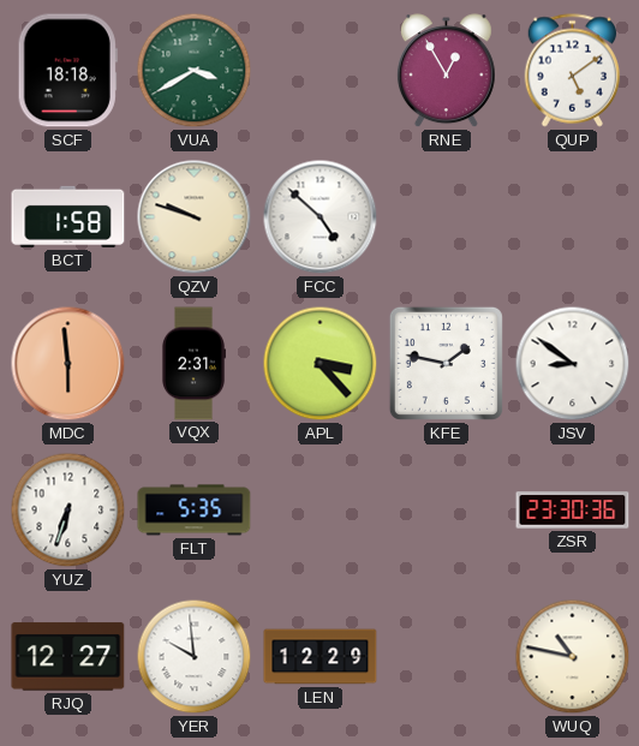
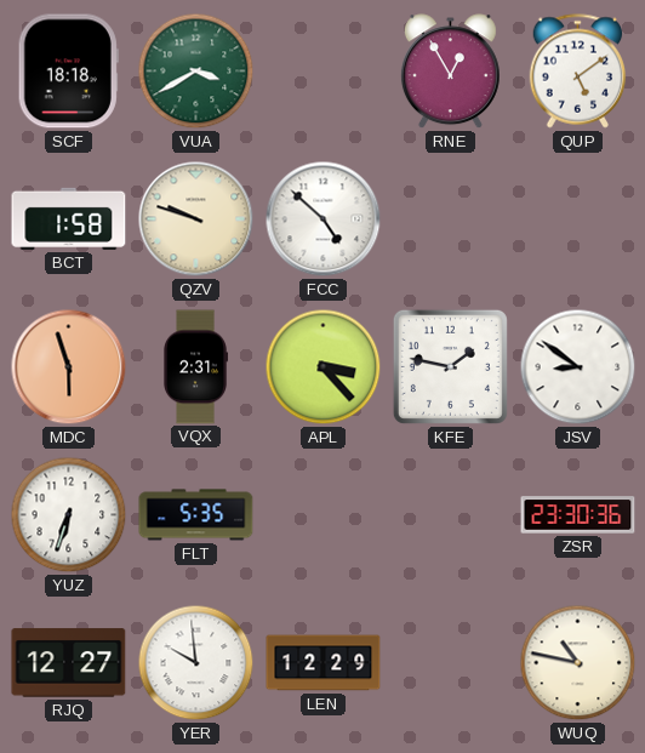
MDC: 5:59 -> 5:57
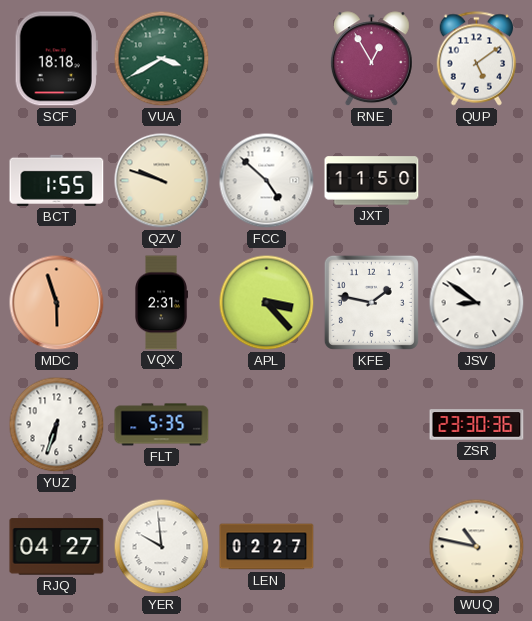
BCT: 1:58 -> 1:55
JXT: none -> 11:50
RJQ: 12:27 -> 04:27
LEN: 12:29 -> 02:27
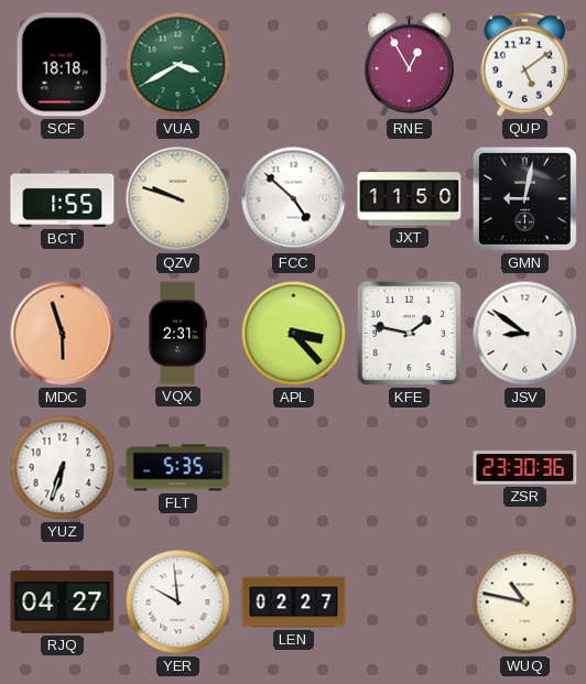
GMN: none -> 9:02
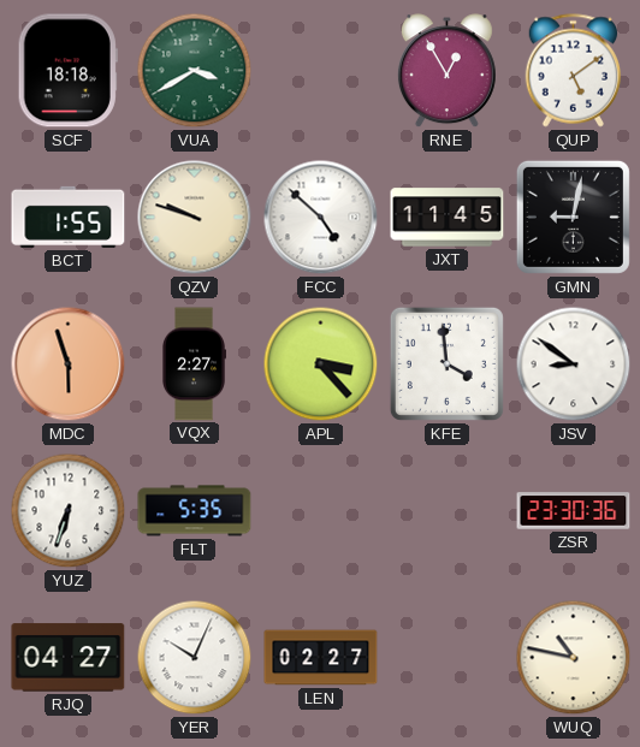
JXT: 11:50 -> 11:45
VQX: 2:31 -> 2:27
KFE: 1:47 -> 3:59
YER: 9:59 -> 10:04
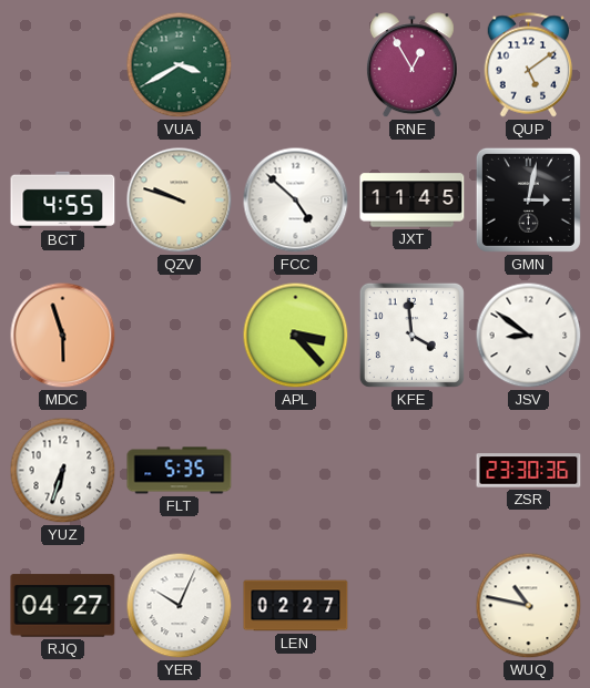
SCF: 18:18 -> none
BCT: 1:55 -> 4:55
GMN: 9:02 -> 3:02
VQX: 2:27 -> none
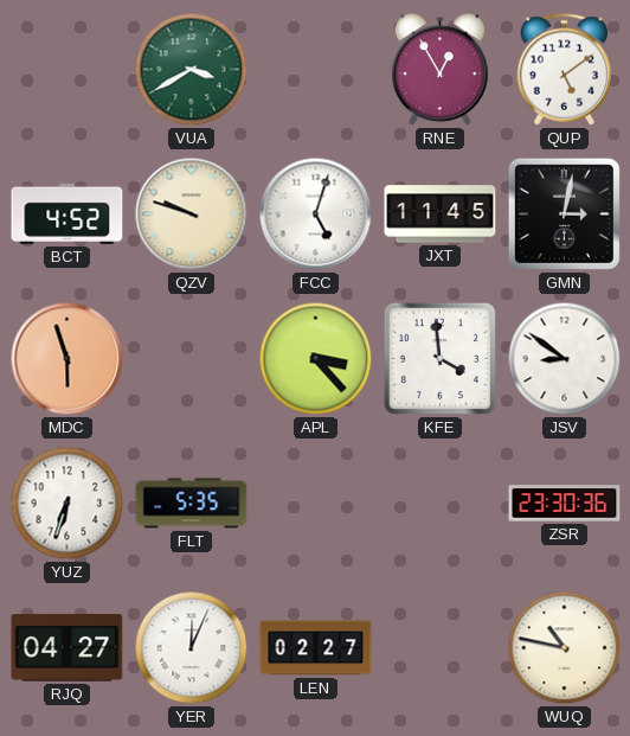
BCT: 4:55 -> 4:52
FCC: 4:52 -> 5:03
YER: 10:04 -> 12:04
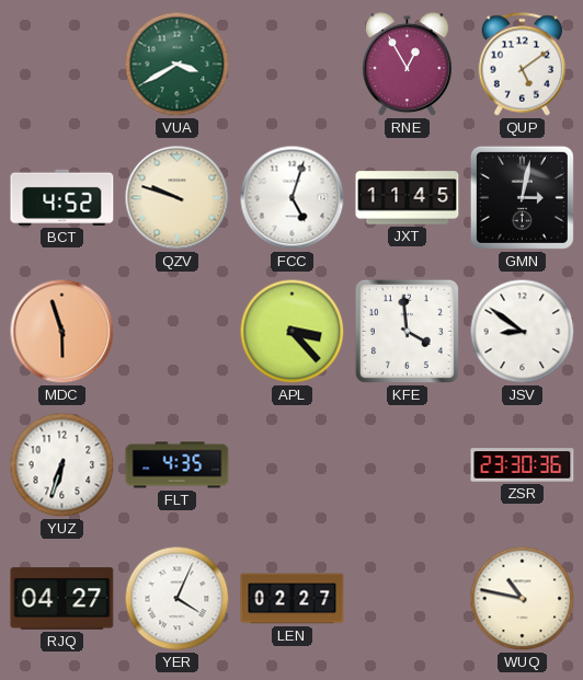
FLT: 5:35 -> 4:35
YER: 12:04 -> 4:04
